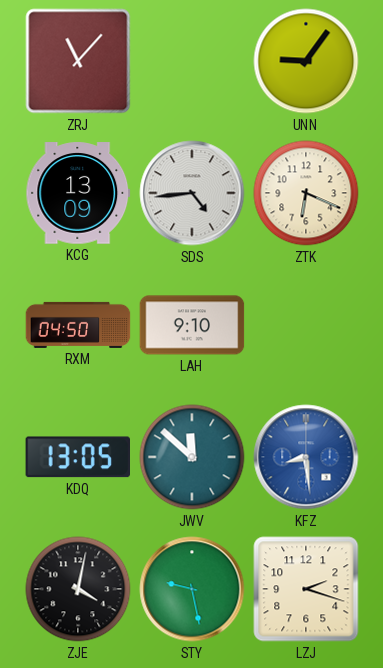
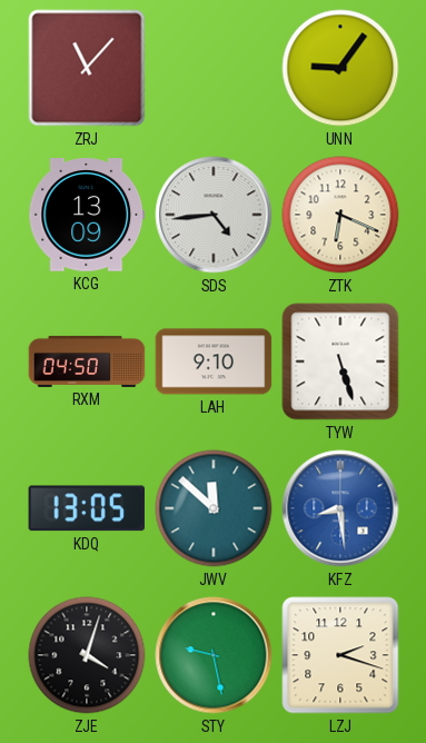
TYW: none -> 5:27
ZJE: 4:02 -> 4:03
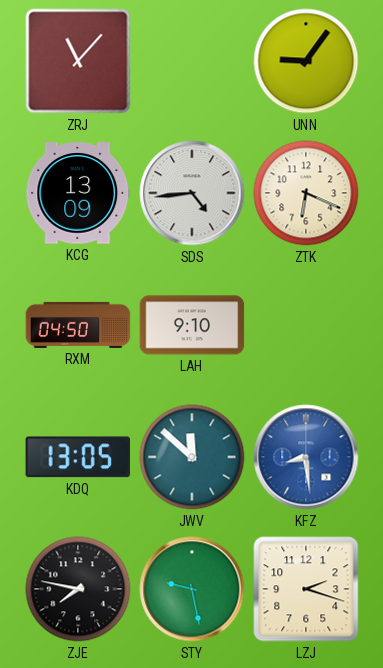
TYW: 5:27 -> none
ZJE: 4:03 -> 7:47
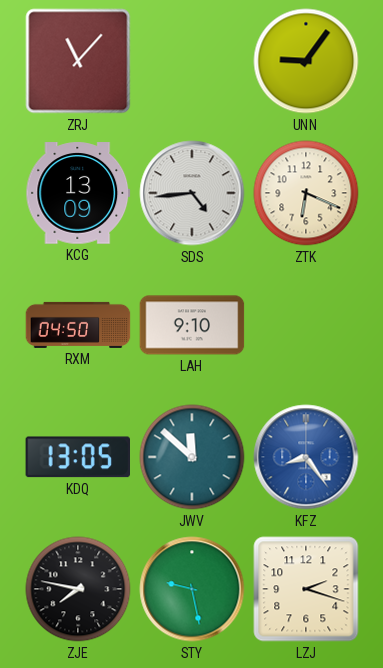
KFZ: 8:29 -> 8:24
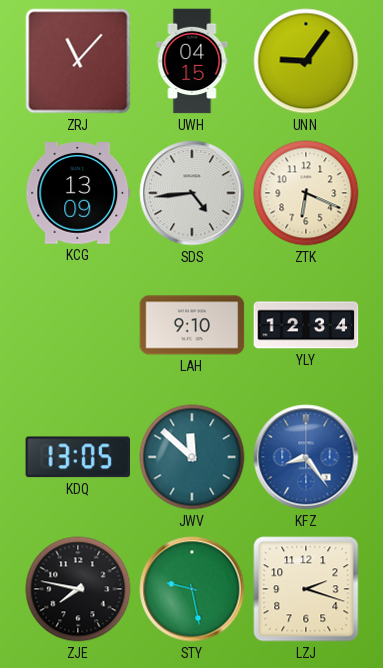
UWH: none -> 04:15
RXM: 04:50 -> none
YLY: none -> 12:34
